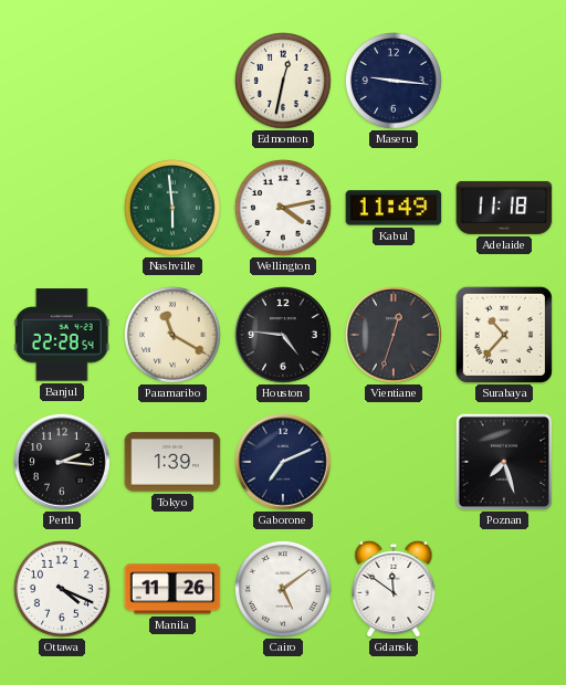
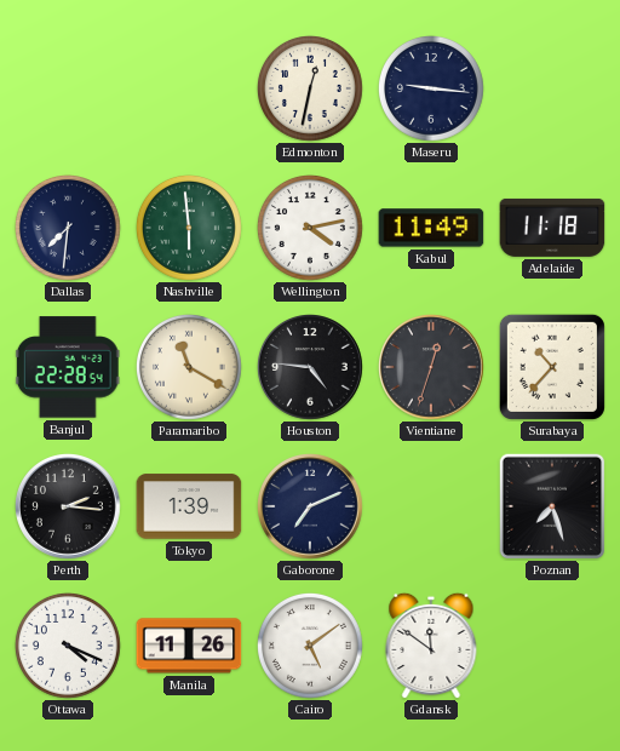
Dallas: none -> 7:31
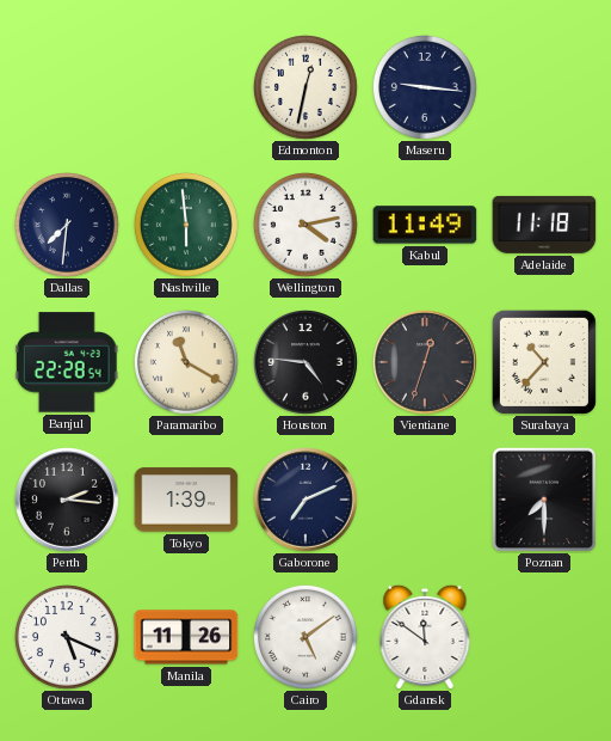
Poznan: 7:27 -> 7:30
Ottawa: 4:19 -> 5:19
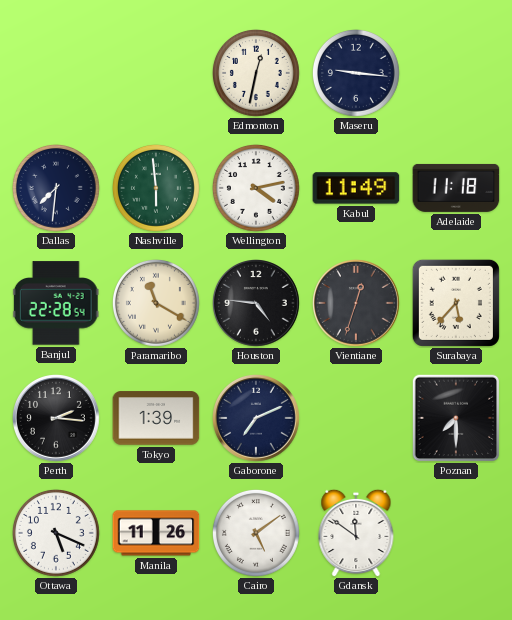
Surabaya: 10:37 -> 5:37
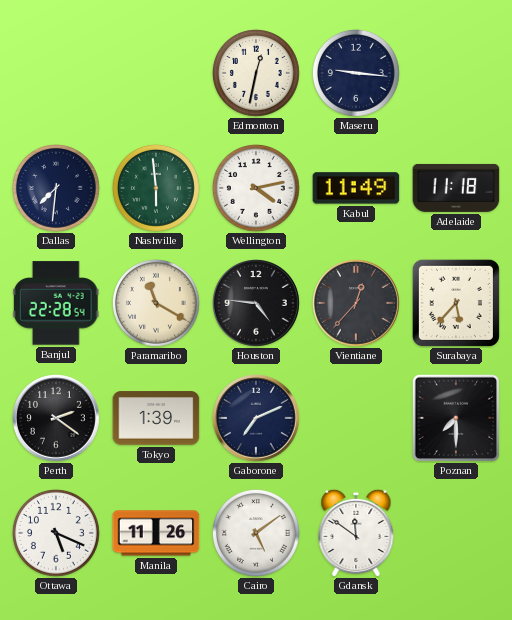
Vientiane: 12:33 -> 12:37
Perth: 2:16 -> 2:21
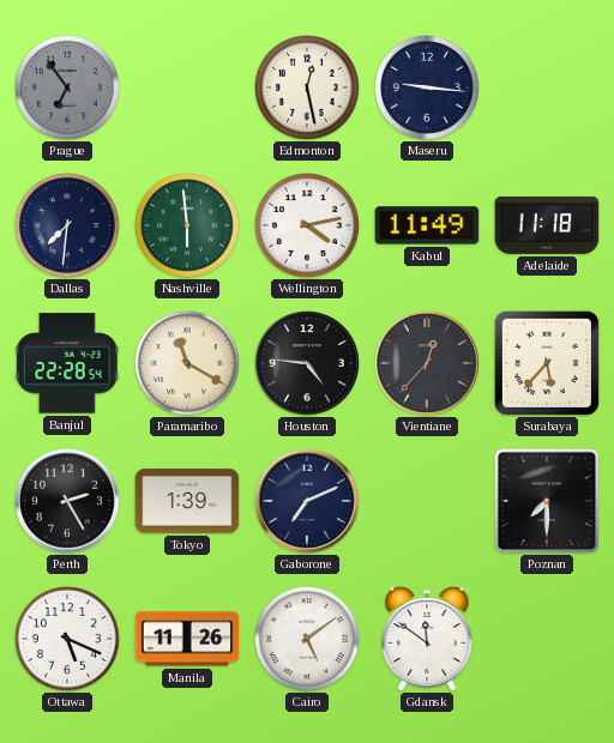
Prague: none -> 6:54
Edmonton: 12:32 -> 12:28
Perth: 2:21 -> 2:25
